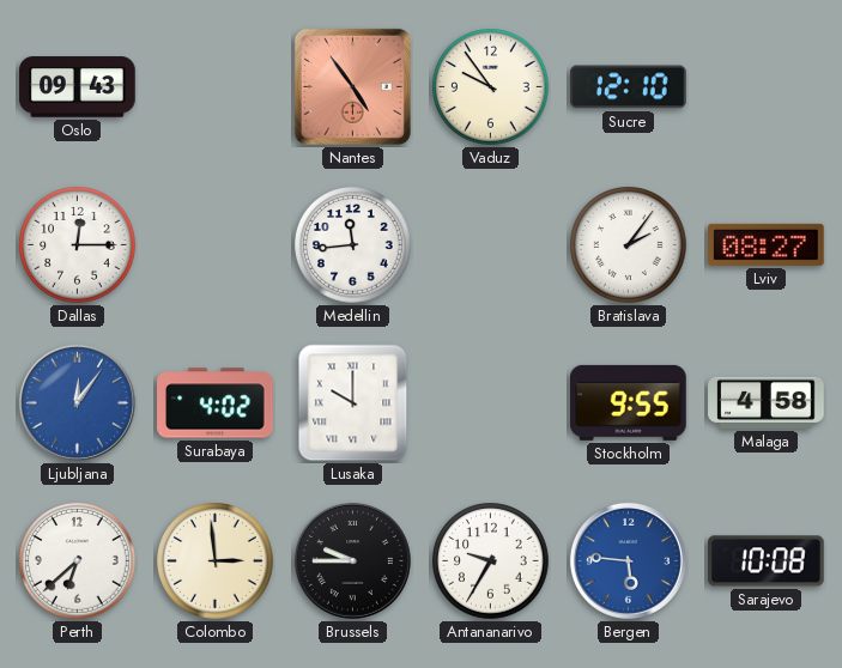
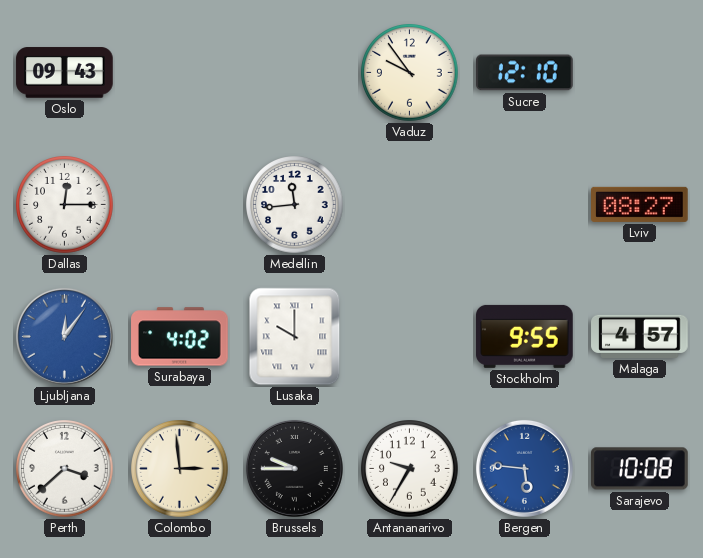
Nantes: 4:54 -> none
Bratislava: 2:06 -> none
Malaga: 4:58 -> 4:57
Perth: 6:38 -> 3:38
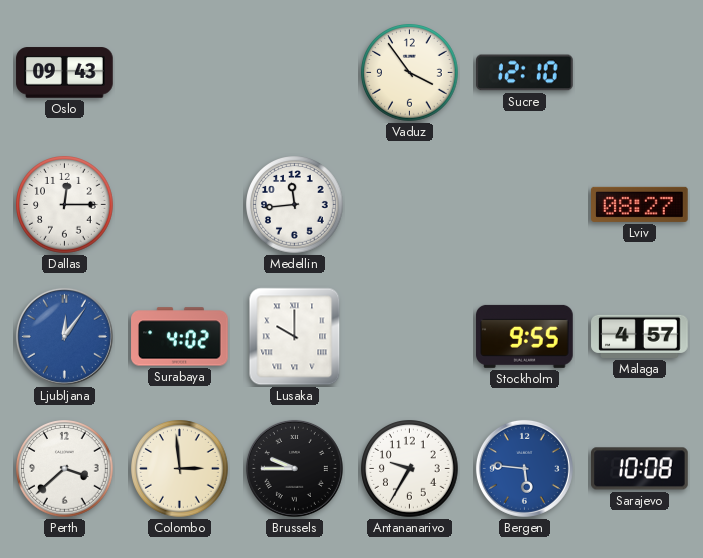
Vaduz: 9:54 -> 3:54
